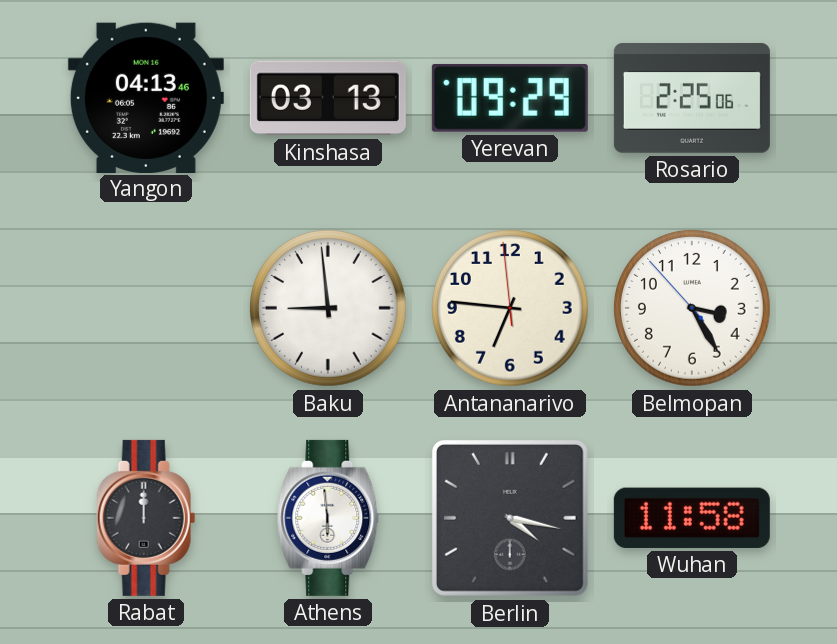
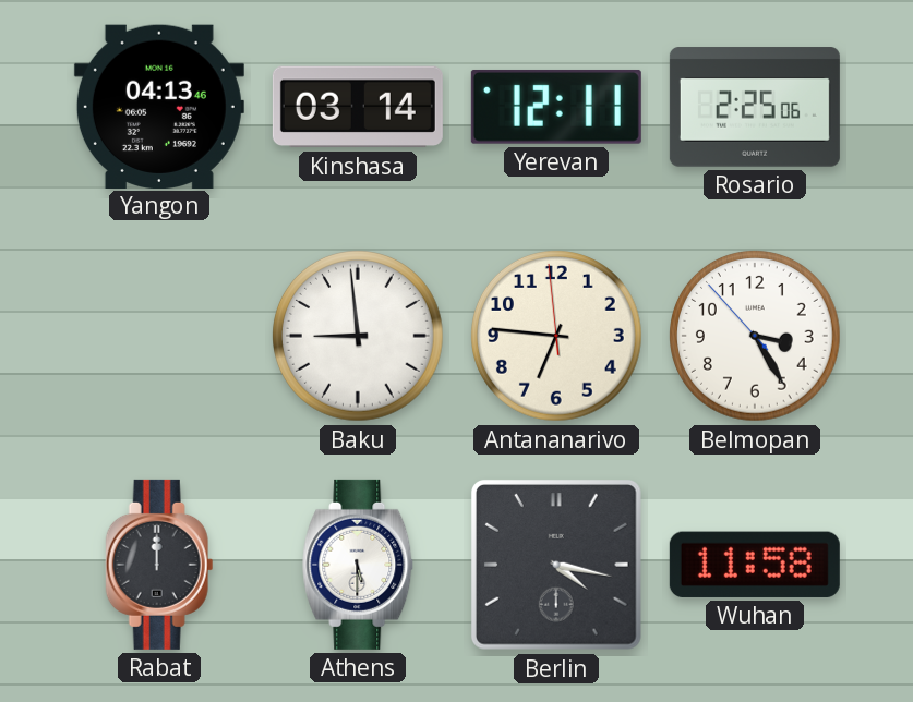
Kinshasa: 03:13 -> 03:14
Yerevan: 09:29 -> 12:11
Athens: 5:59 -> 5:30
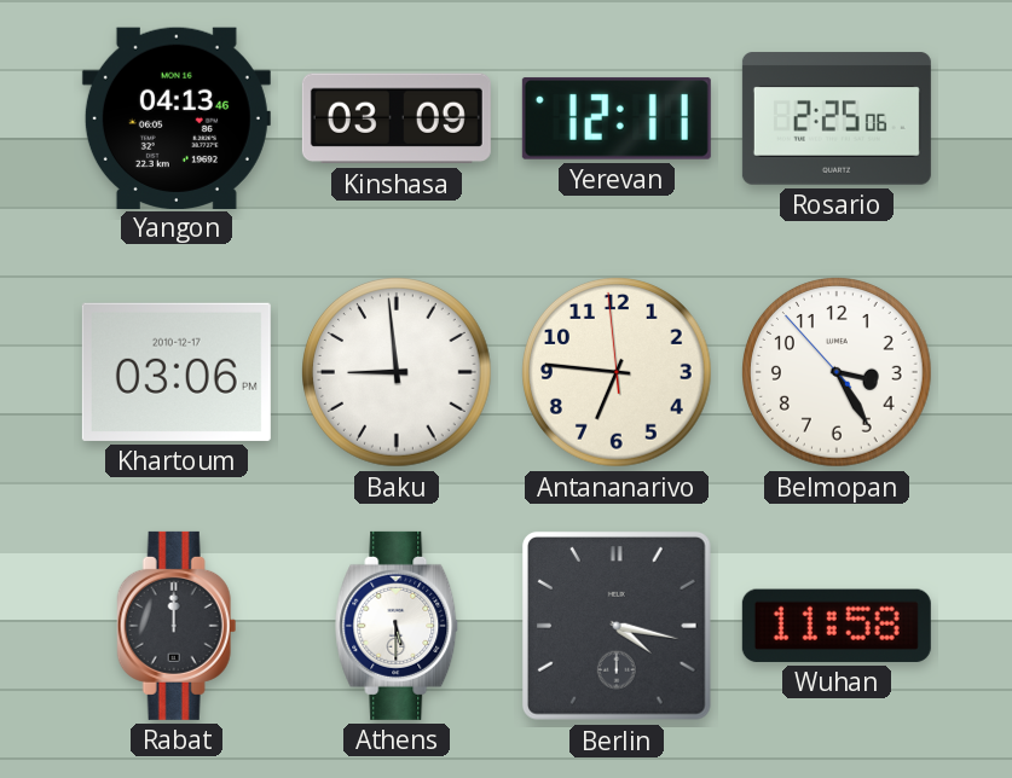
Kinshasa: 03:14 -> 03:09
Khartoum: none -> 03:06
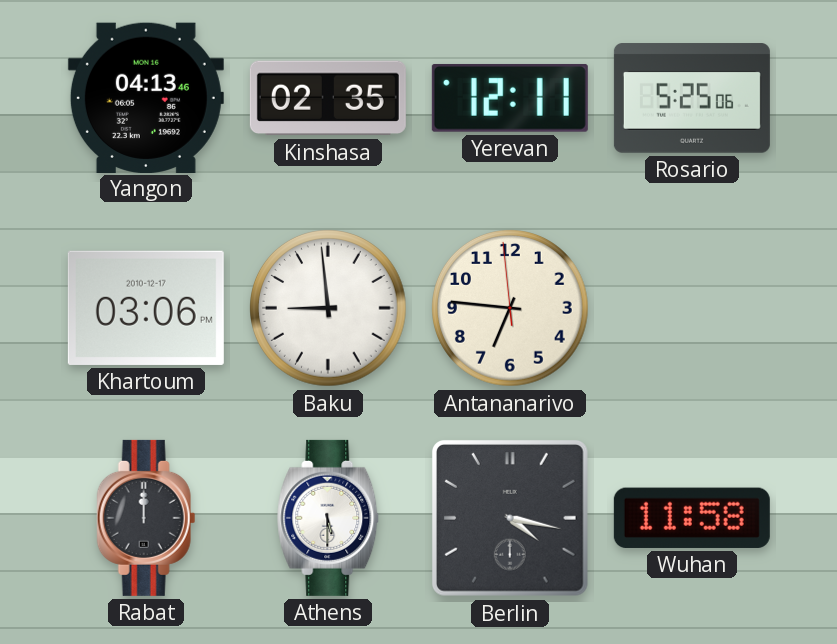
Kinshasa: 03:09 -> 02:35
Rosario: 2:25 -> 5:25
Belmopan: 3:24 -> none
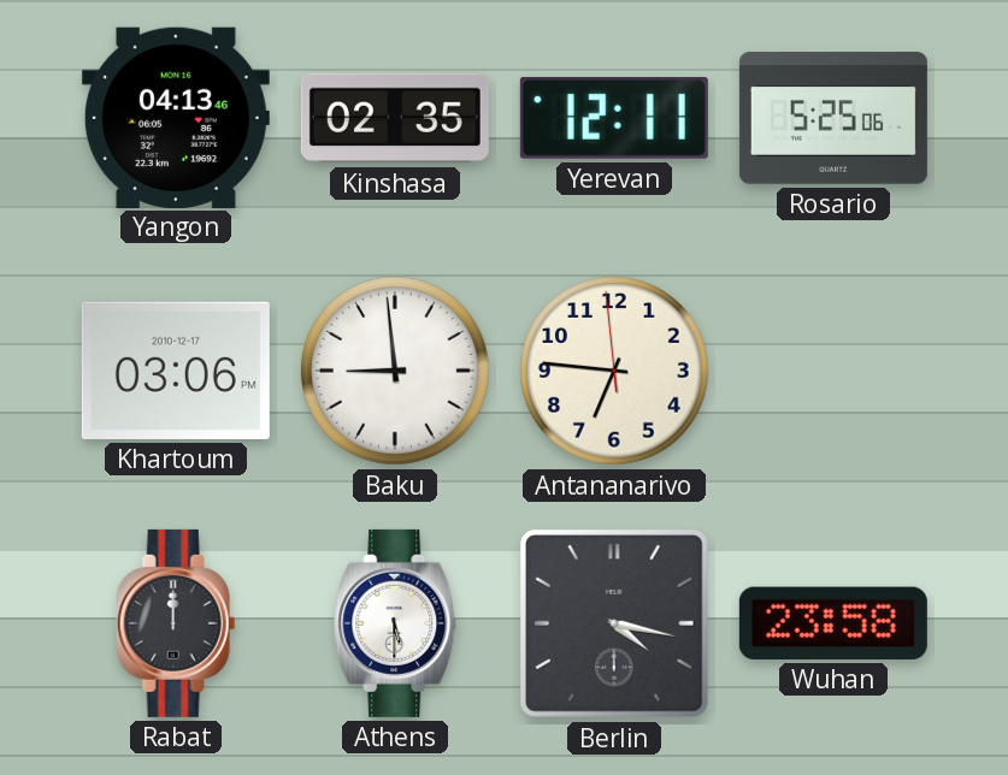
Wuhan: 11:58 -> 23:58
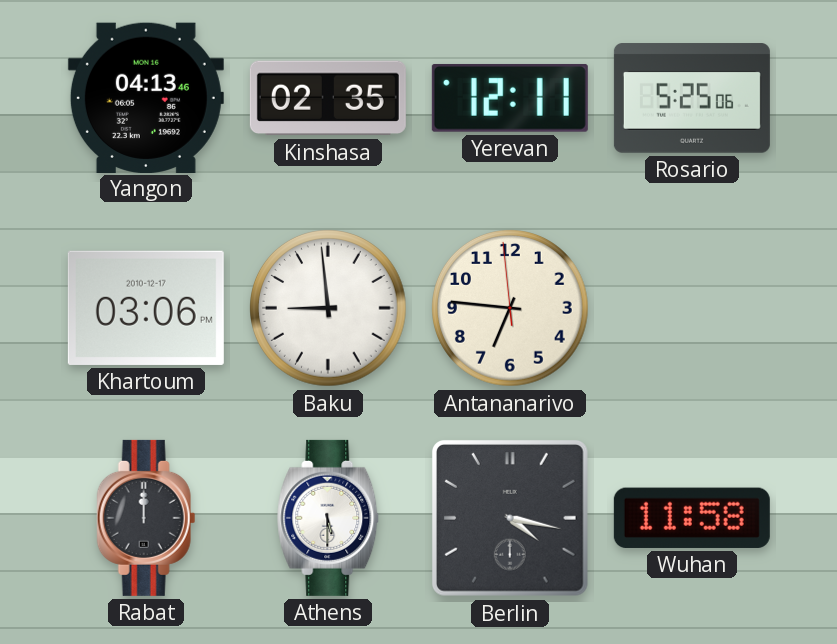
Wuhan: 23:58 -> 11:58
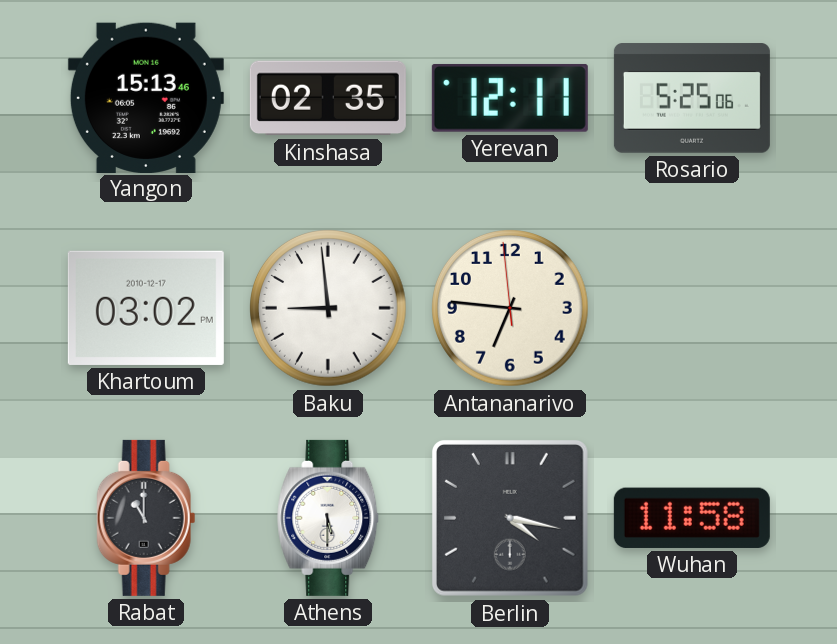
Yangon: 04:13 -> 15:13
Khartoum: 03:06 -> 03:02
Rabat: 12:00 -> 11:00
